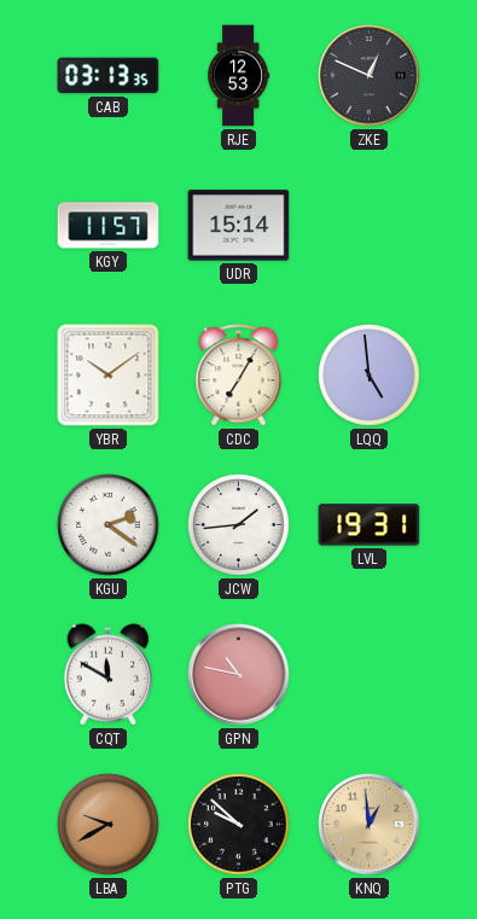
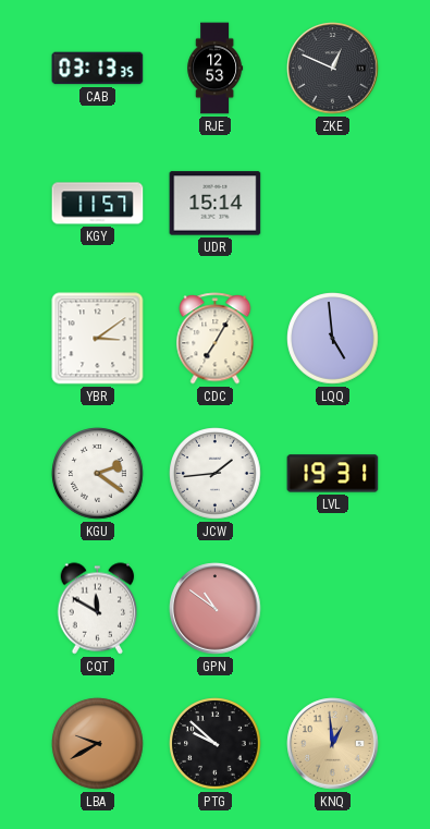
YBR: 10:09 -> 3:09
GPN: 10:47 -> 10:51
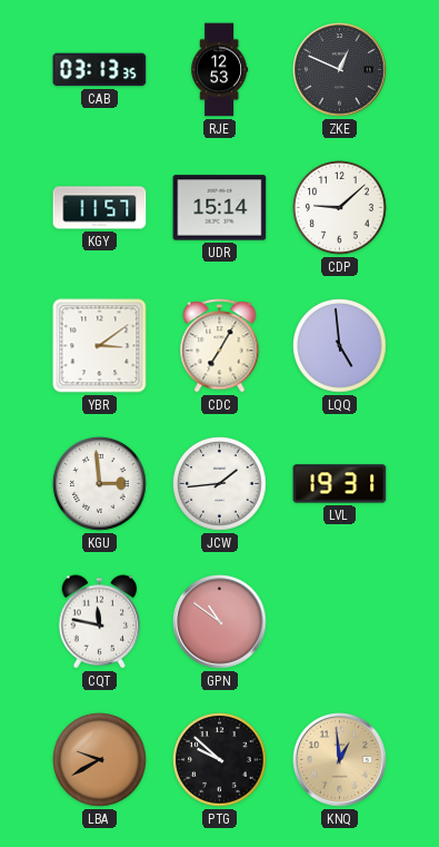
CDP: none -> 9:08
KGU: 2:21 -> 2:59
CQT: 11:50 -> 11:47
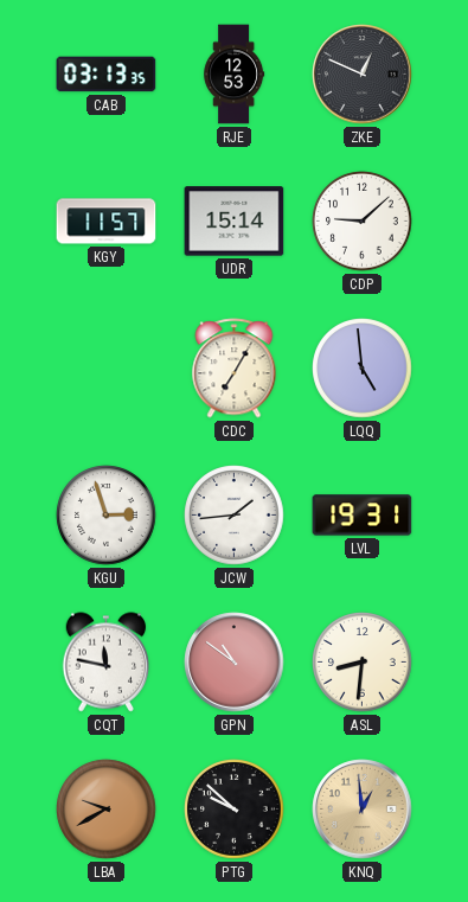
YBR: 3:09 -> none
KGU: 2:59 -> 2:57
ASL: none -> 8:31
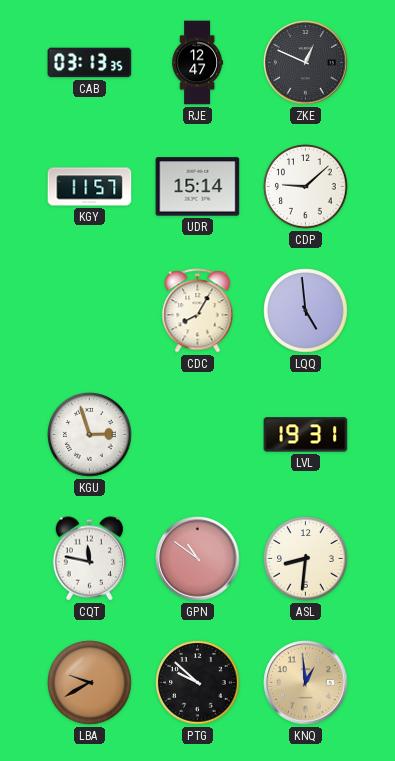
RJE: 12:53 -> 12:47
CDC: 7:05 -> 8:05
JCW: 1:44 -> none
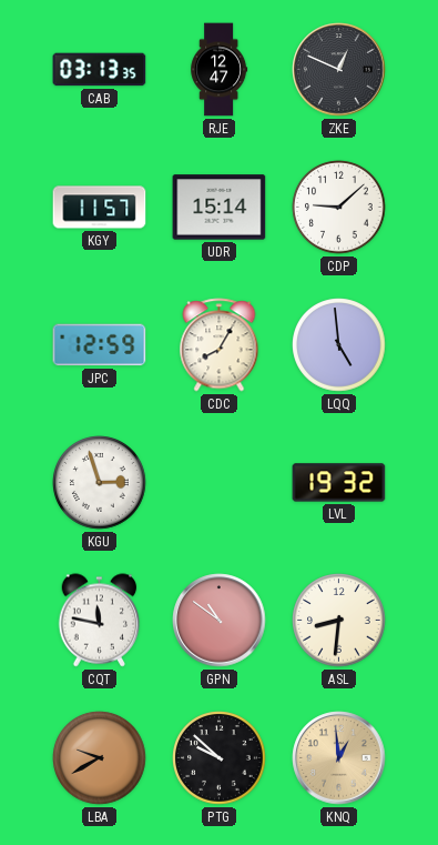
JPC: none -> 12:59
LVL: 19:31 -> 19:32
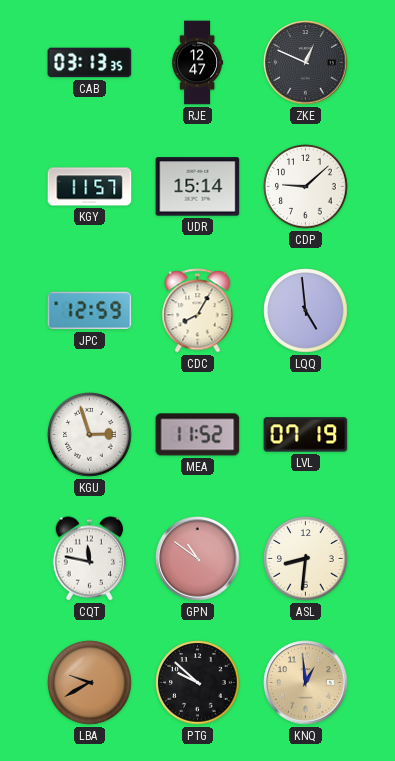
MEA: none -> 11:52
LVL: 19:32 -> 07:19
